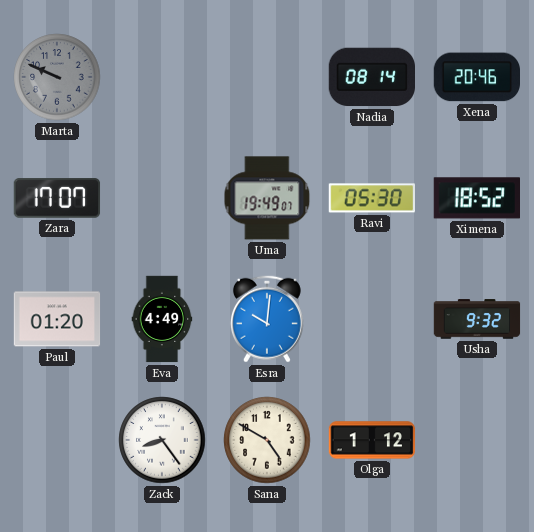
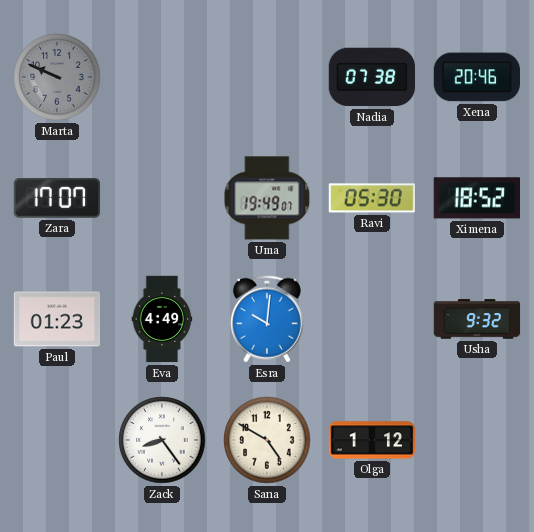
Nadia: 08:14 -> 07:38
Paul: 01:20 -> 01:23
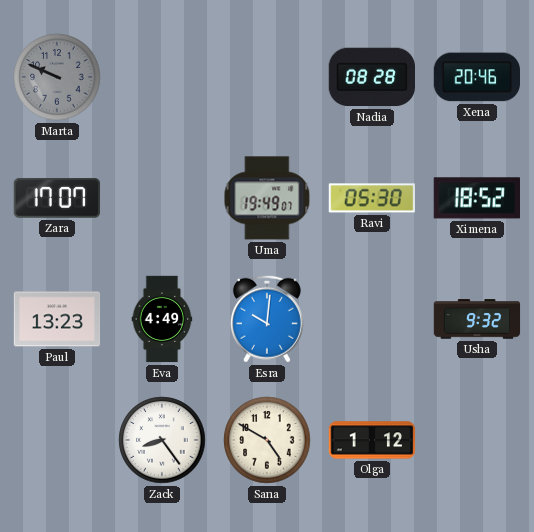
Nadia: 07:38 -> 08:28
Paul: 01:23 -> 13:23
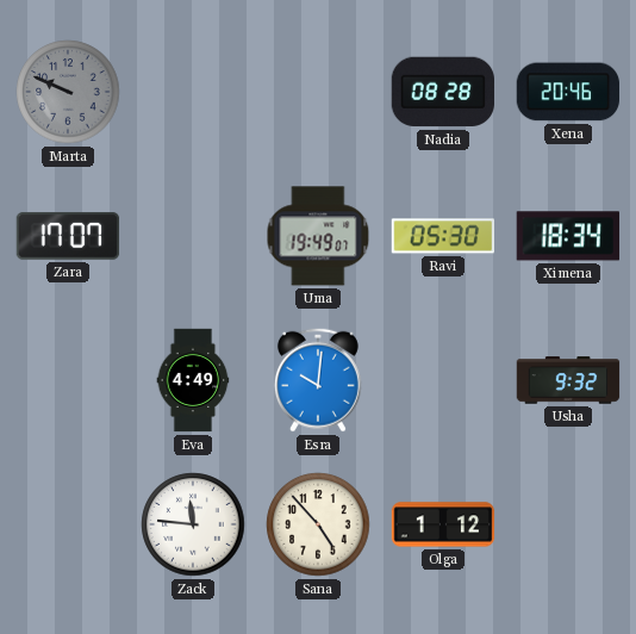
Ximena: 18:52 -> 18:34
Paul: 13:23 -> none
Zack: 8:24 -> 11:46
Sana: 4:50 -> 4:53
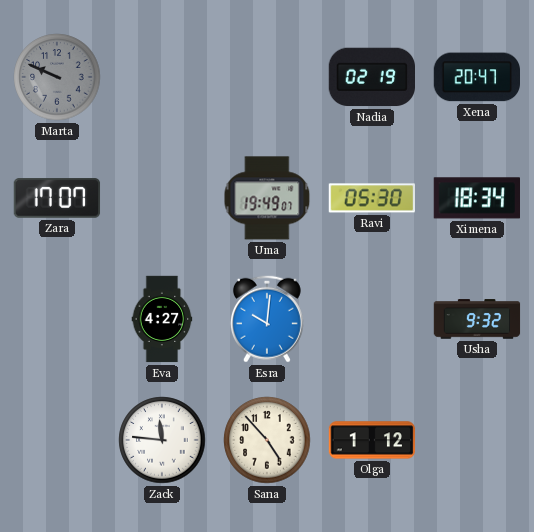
Nadia: 08:28 -> 02:19
Xena: 20:46 -> 20:47
Eva: 4:49 -> 4:27
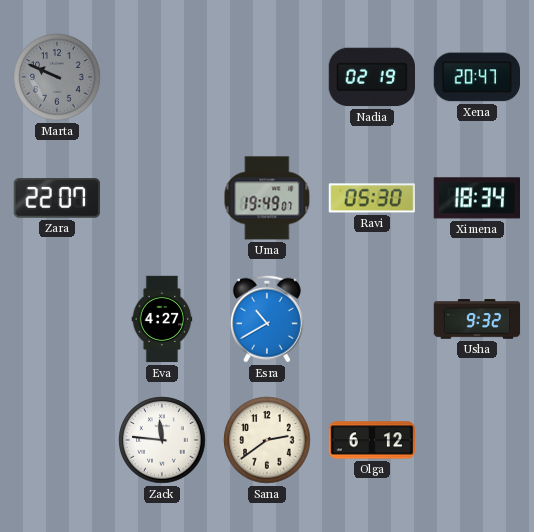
Zara: 17:07 -> 22:07
Esra: 10:01 -> 10:40
Sana: 4:53 -> 2:39
Olga: 1:12 -> 6:12
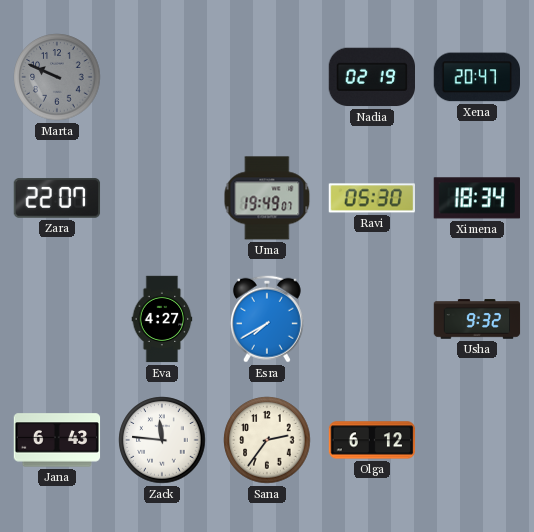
Esra: 10:40 -> 7:40
Jana: none -> 6:43
Sana: 2:39 -> 2:36
